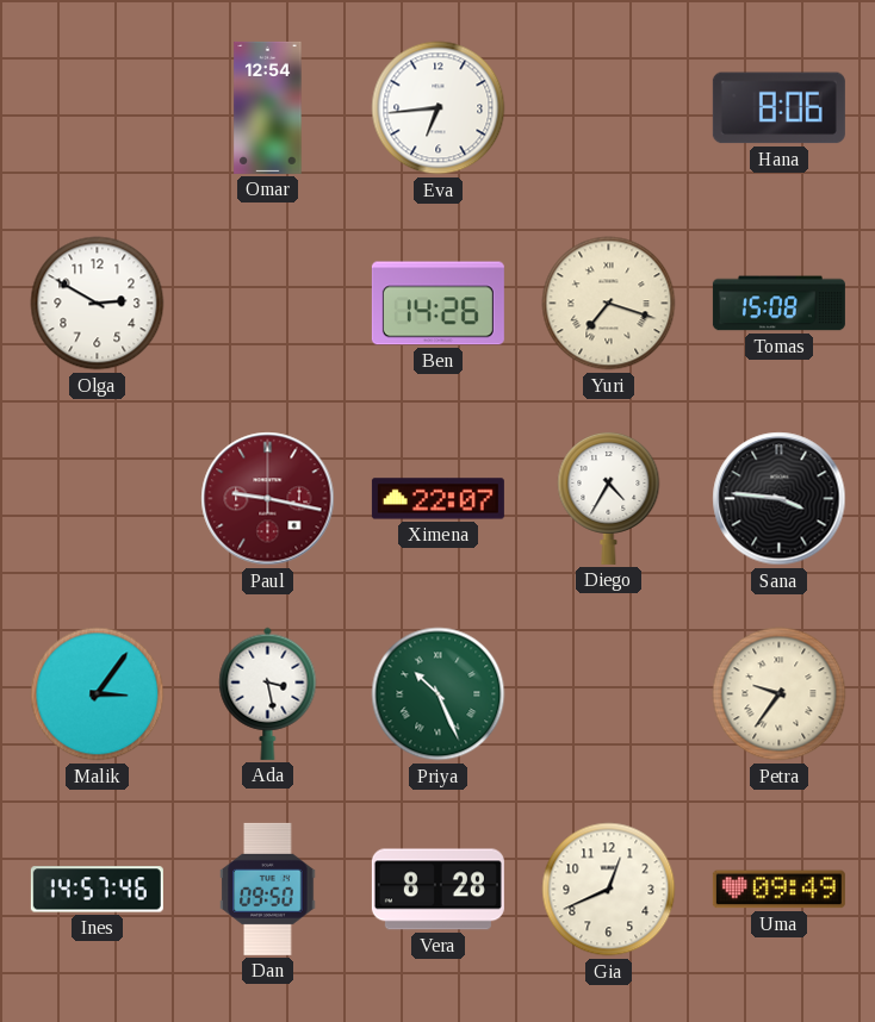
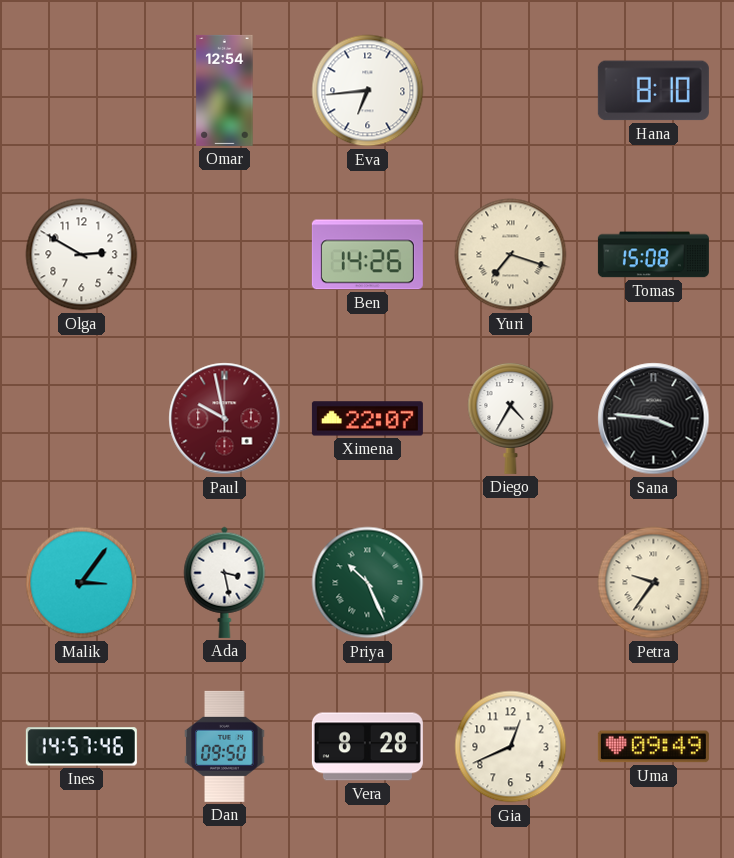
Hana: 8:06 -> 8:10
Paul: 9:17 -> 9:58
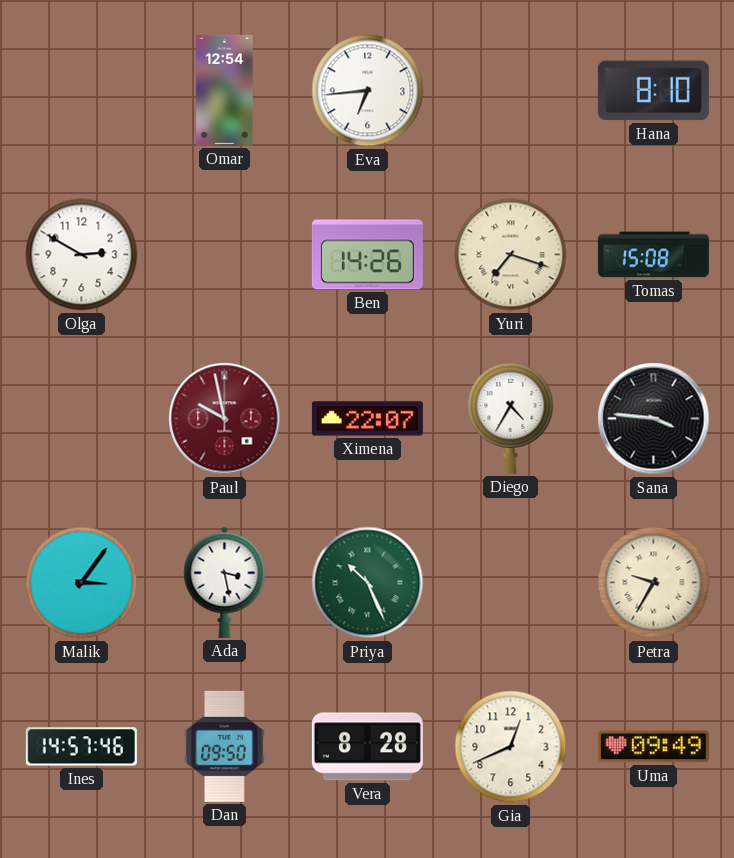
Petra: 9:36 -> 9:35
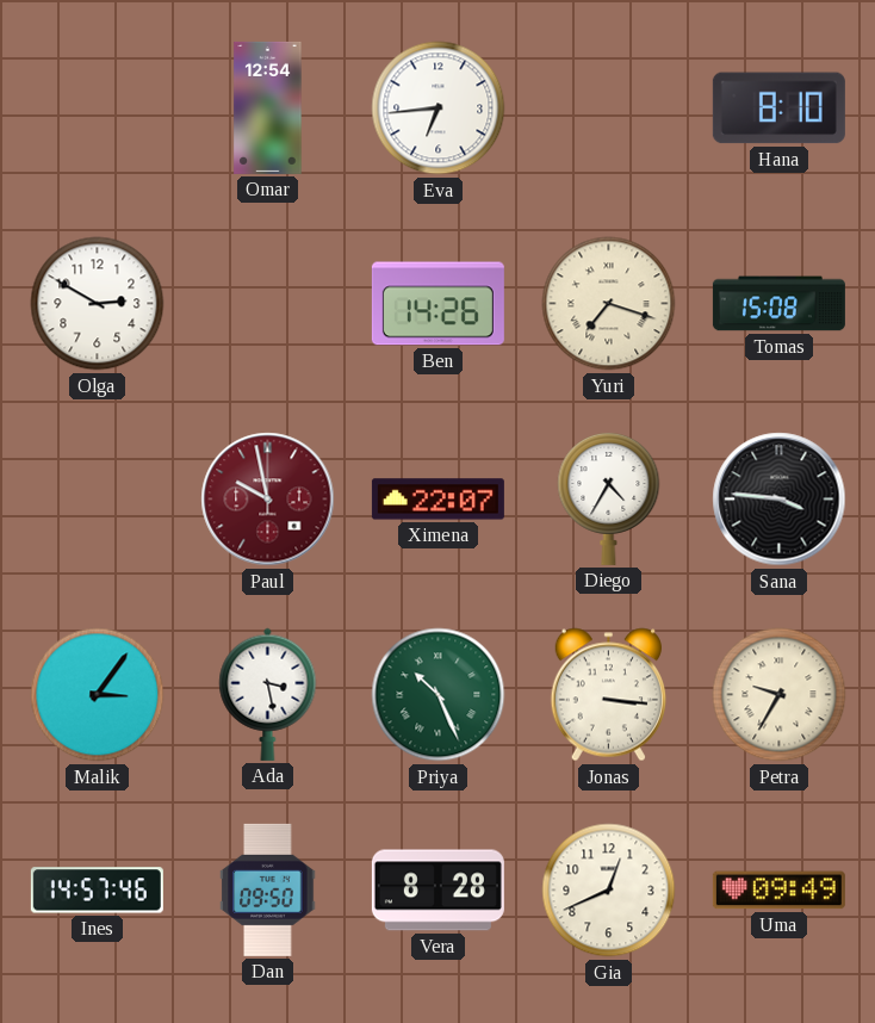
Jonas: none -> 3:16
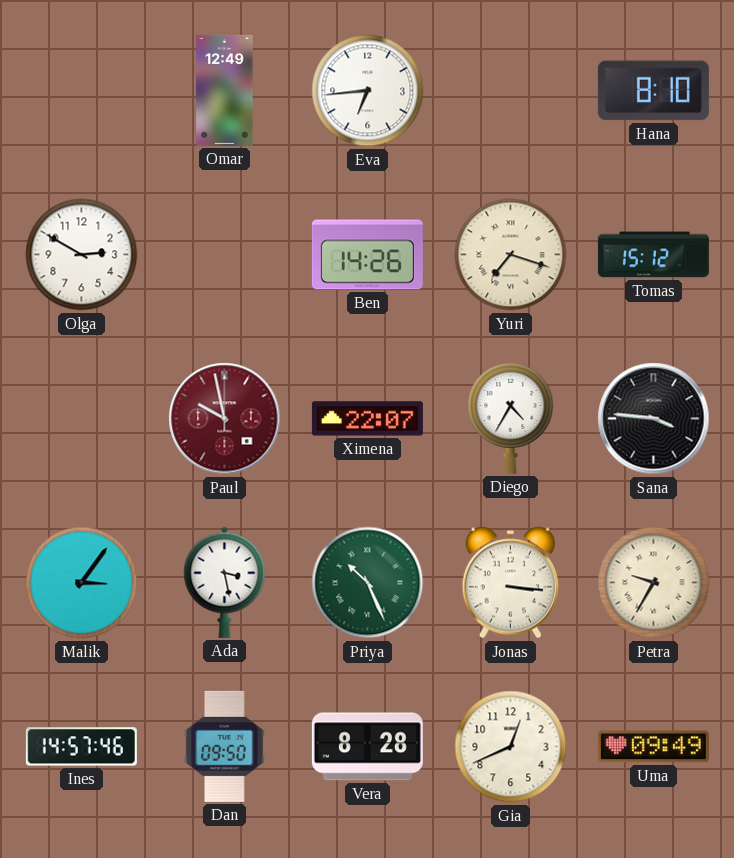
Omar: 12:54 -> 12:49
Tomas: 15:08 -> 15:12
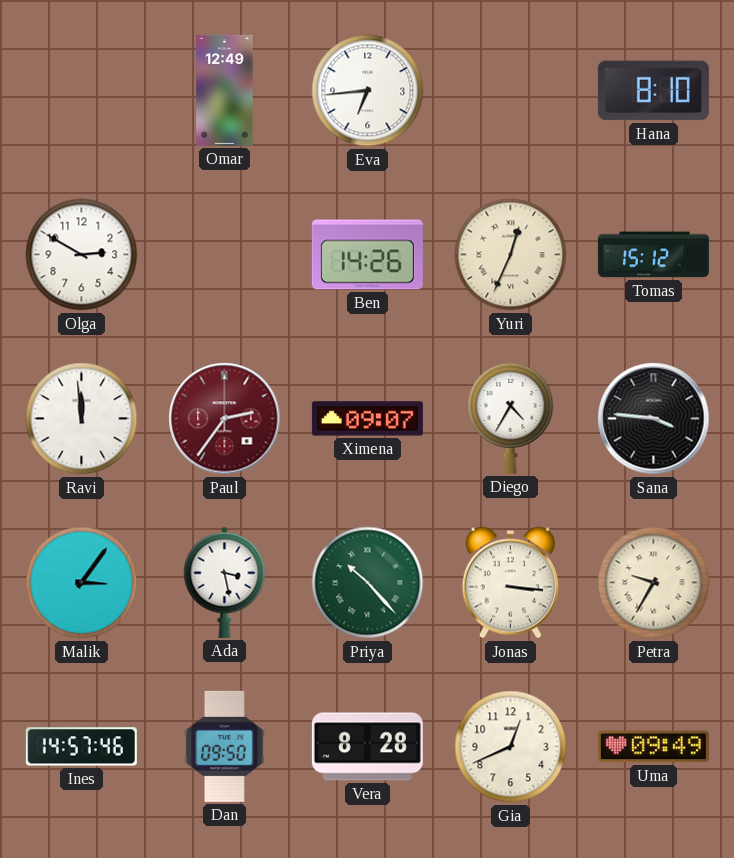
Yuri: 7:18 -> 12:34
Ravi: none -> 11:59
Paul: 9:58 -> 2:36
Ximena: 22:07 -> 09:07
Priya: 10:26 -> 10:23
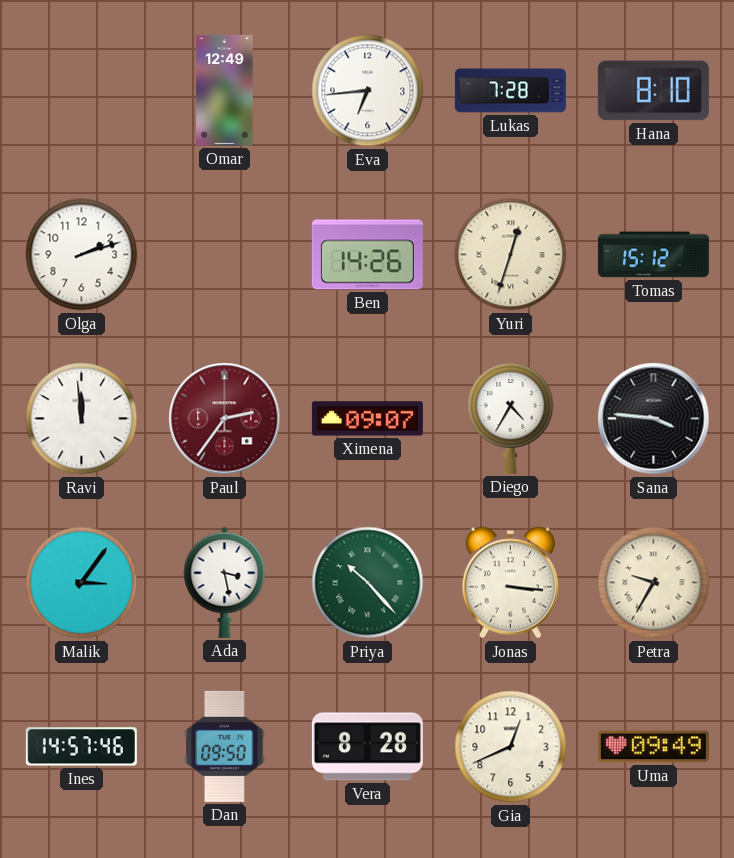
Lukas: none -> 7:28
Olga: 2:50 -> 2:12
Yuri: 12:34 -> 12:33
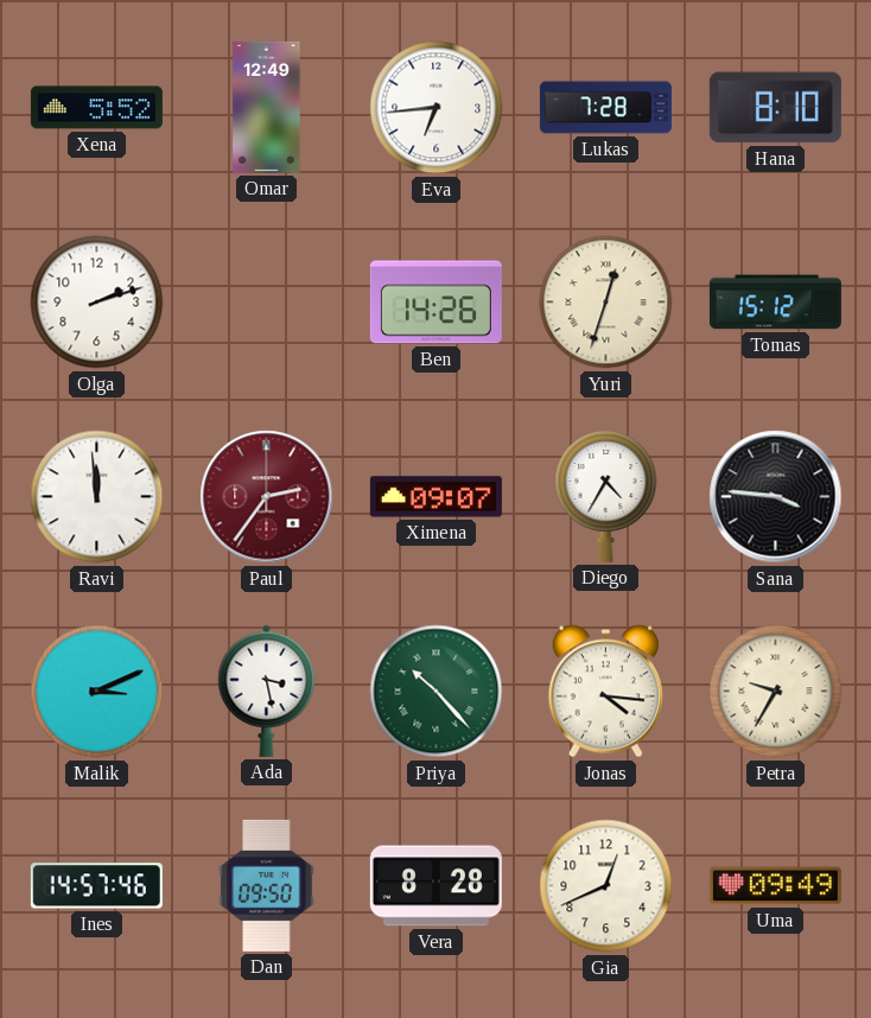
Xena: none -> 5:52
Malik: 3:06 -> 3:11
Jonas: 3:16 -> 4:16
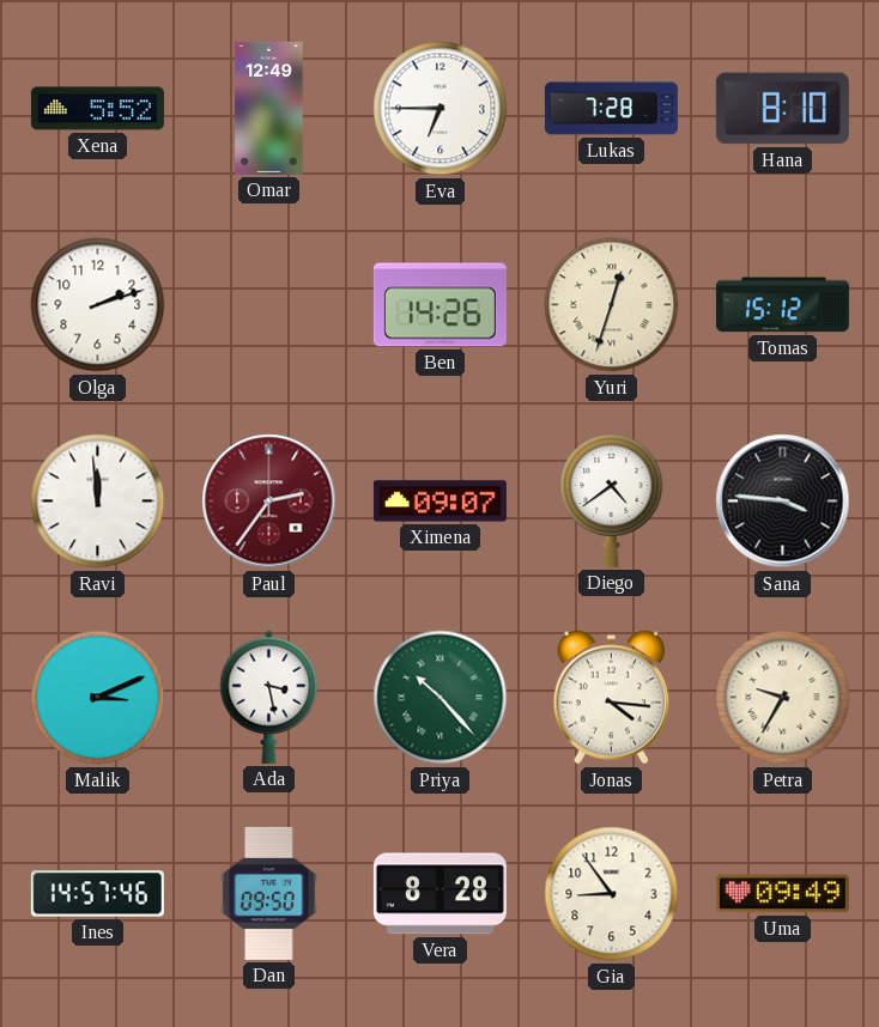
Eva: 6:44 -> 6:45
Diego: 4:35 -> 4:39
Gia: 12:41 -> 8:54
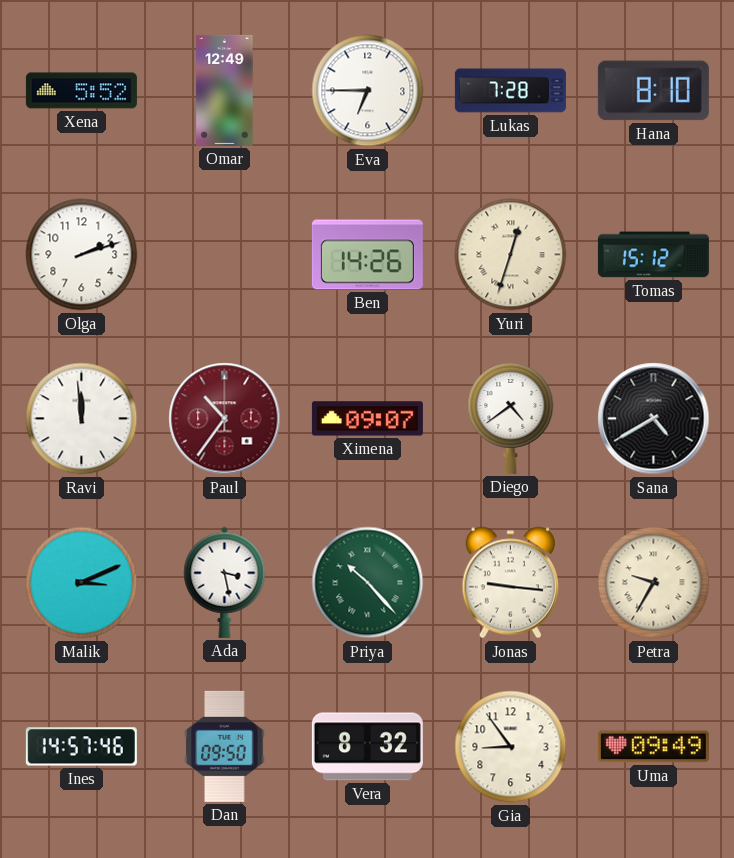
Paul: 2:36 -> 10:36
Sana: 3:46 -> 4:40
Jonas: 4:16 -> 9:16
Vera: 8:28 -> 8:32
